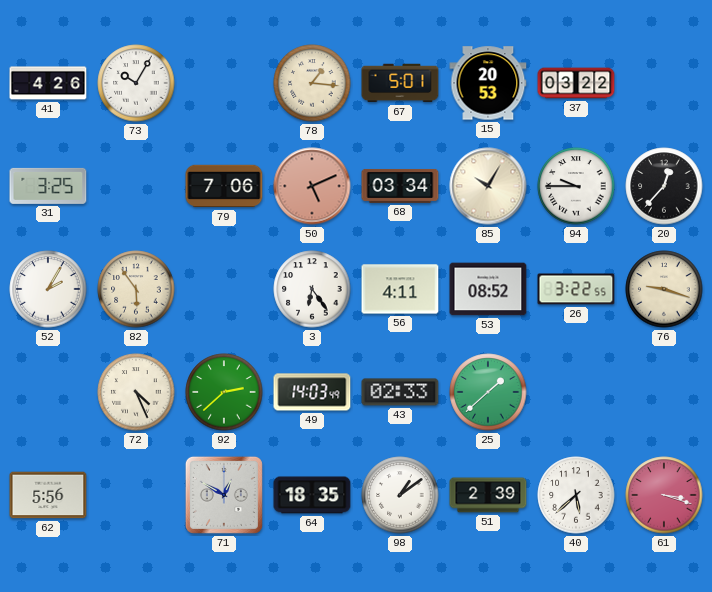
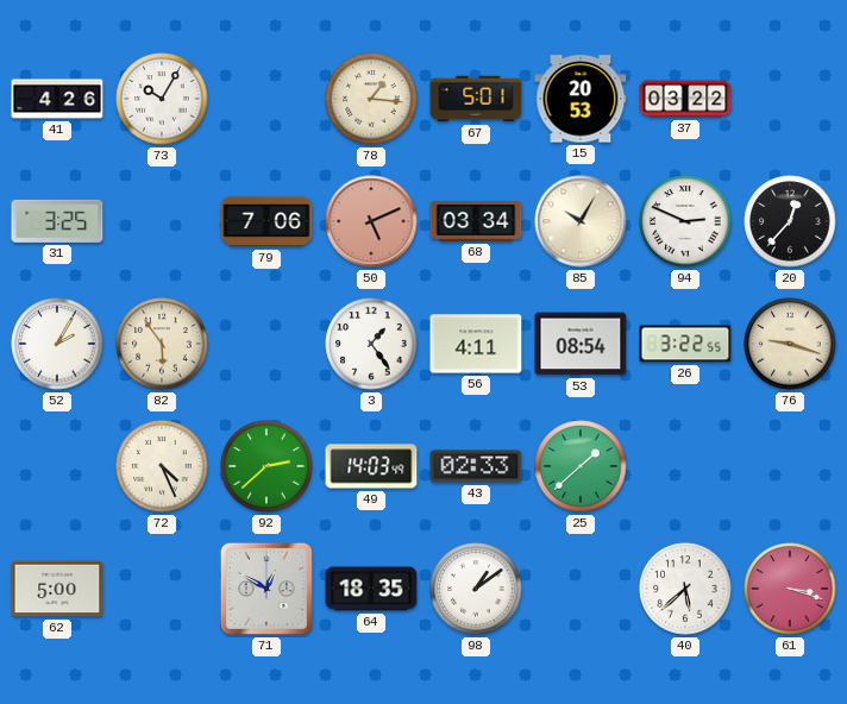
94: 9:45 -> 2:49
3: 6:24 -> 1:24
53: 08:52 -> 08:54
62: 5:56 -> 5:00
51: 2:39 -> none
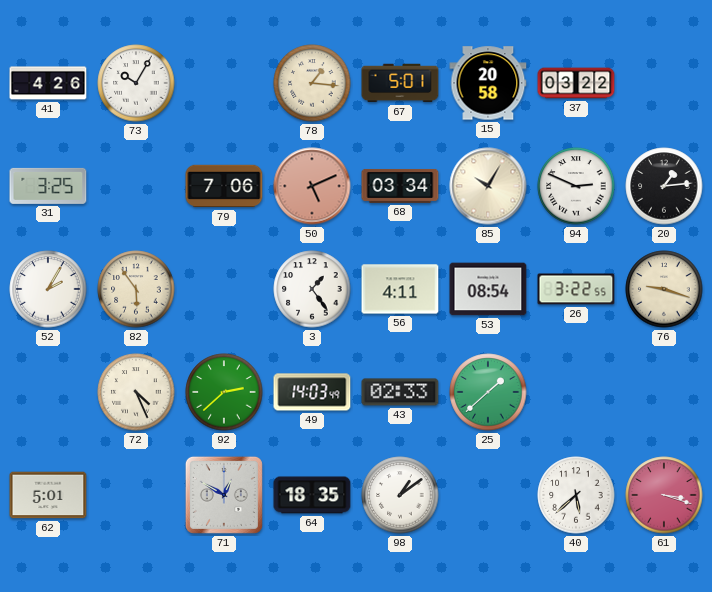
15: 20:53 -> 20:58
20: 12:37 -> 1:14
62: 5:00 -> 5:01
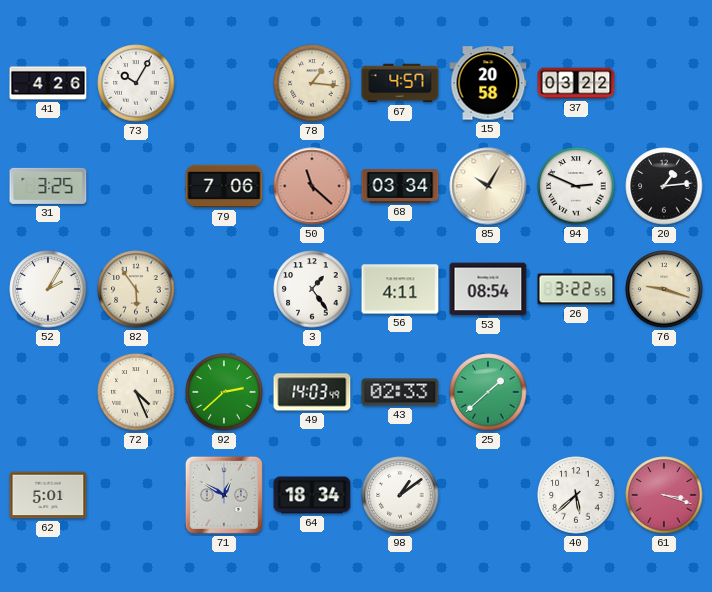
67: 5:01 -> 4:57
50: 5:11 -> 11:22
64: 18:35 -> 18:34
